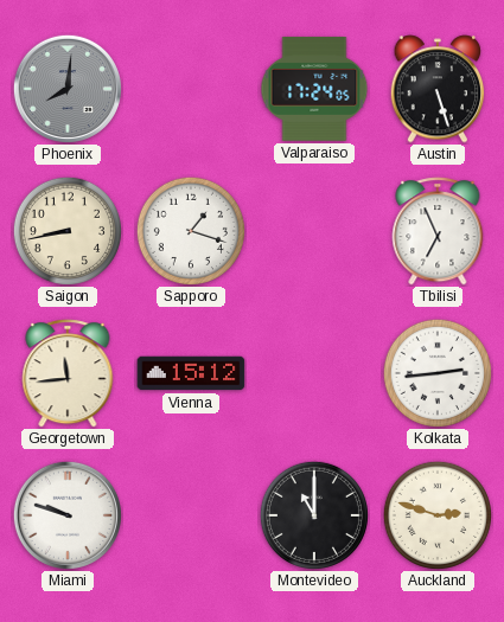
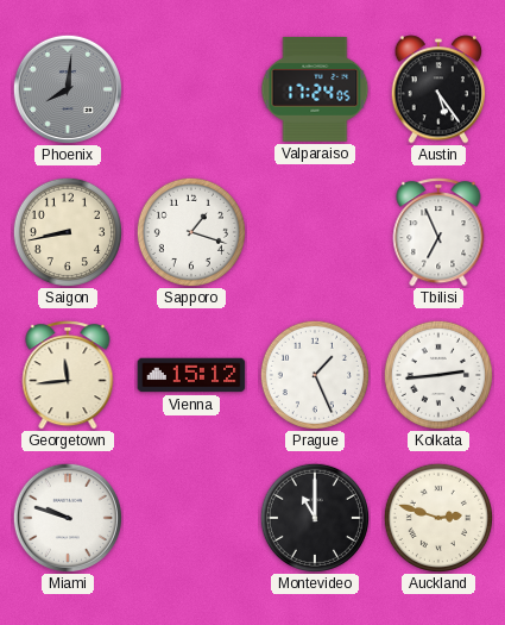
Austin: 5:27 -> 5:24
Prague: none -> 1:26
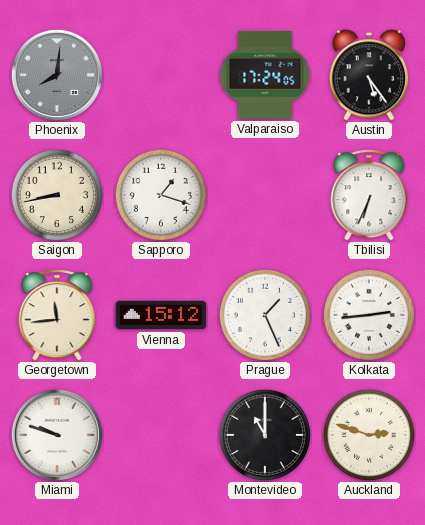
Tbilisi: 6:56 -> 6:34
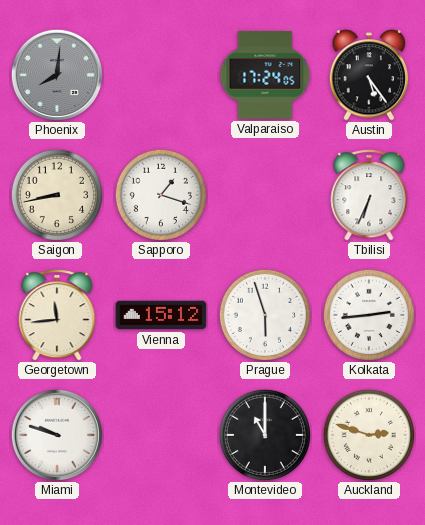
Prague: 1:26 -> 5:57
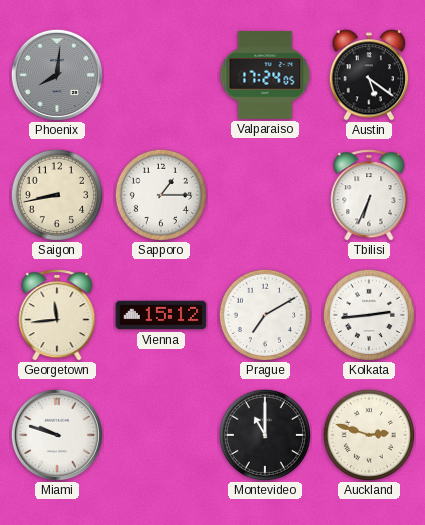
Austin: 5:24 -> 5:21
Sapporo: 1:18 -> 1:15
Prague: 5:57 -> 7:10
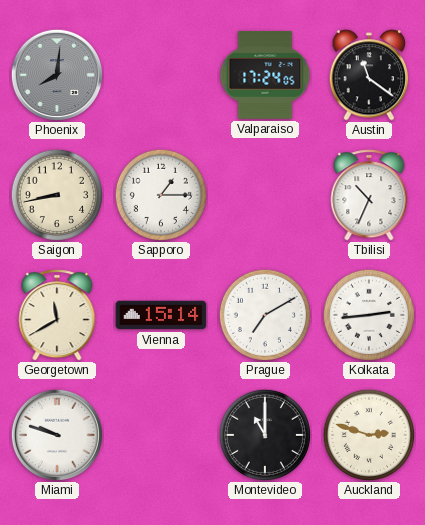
Austin: 5:21 -> 11:21
Tbilisi: 6:34 -> 10:34
Georgetown: 11:44 -> 11:40
Vienna: 15:12 -> 15:14
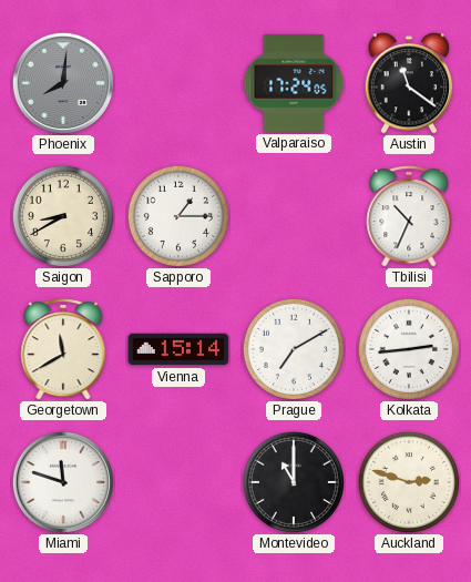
Saigon: 8:43 -> 8:40
Miami: 9:48 -> 11:48
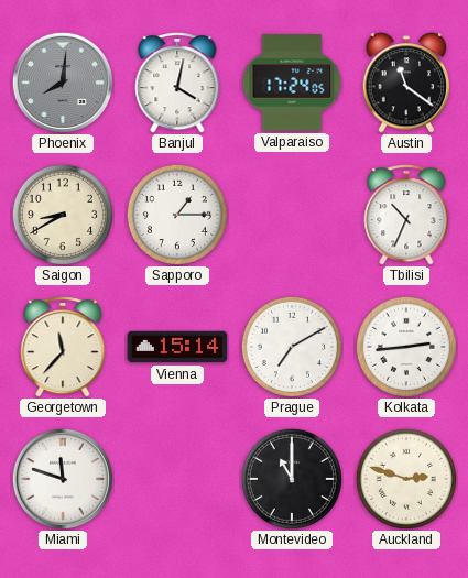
Banjul: none -> 4:02
Georgetown: 11:40 -> 11:37
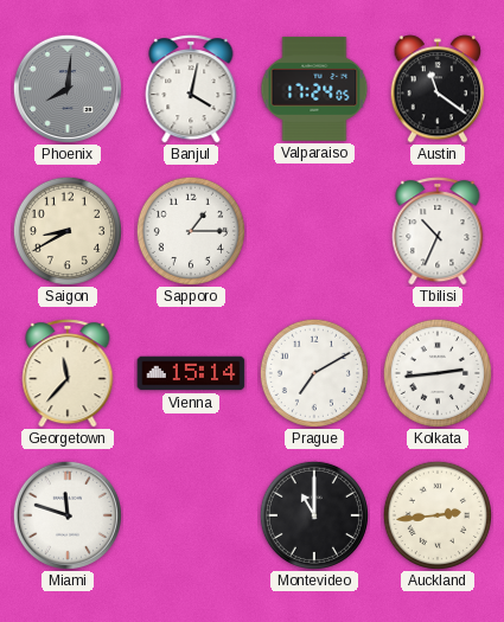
Auckland: 2:48 -> 2:44
